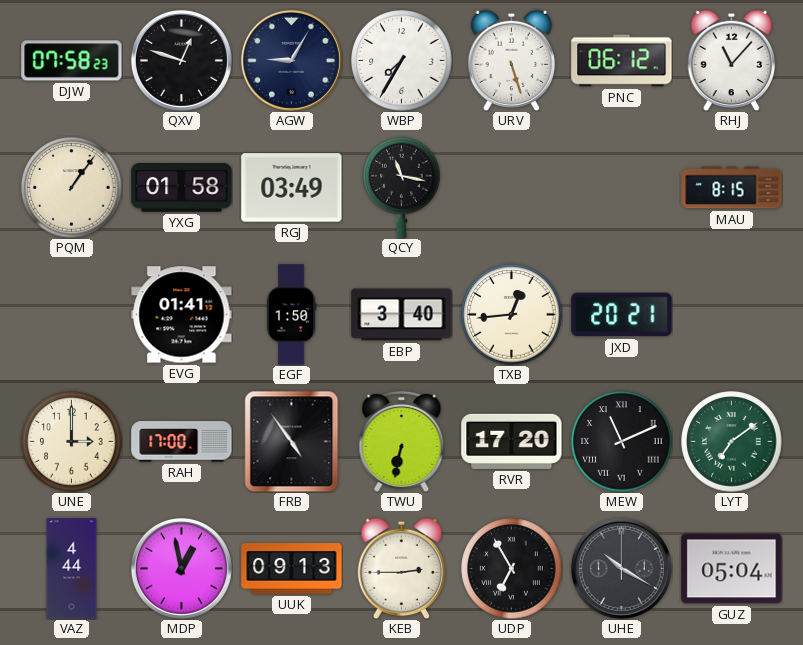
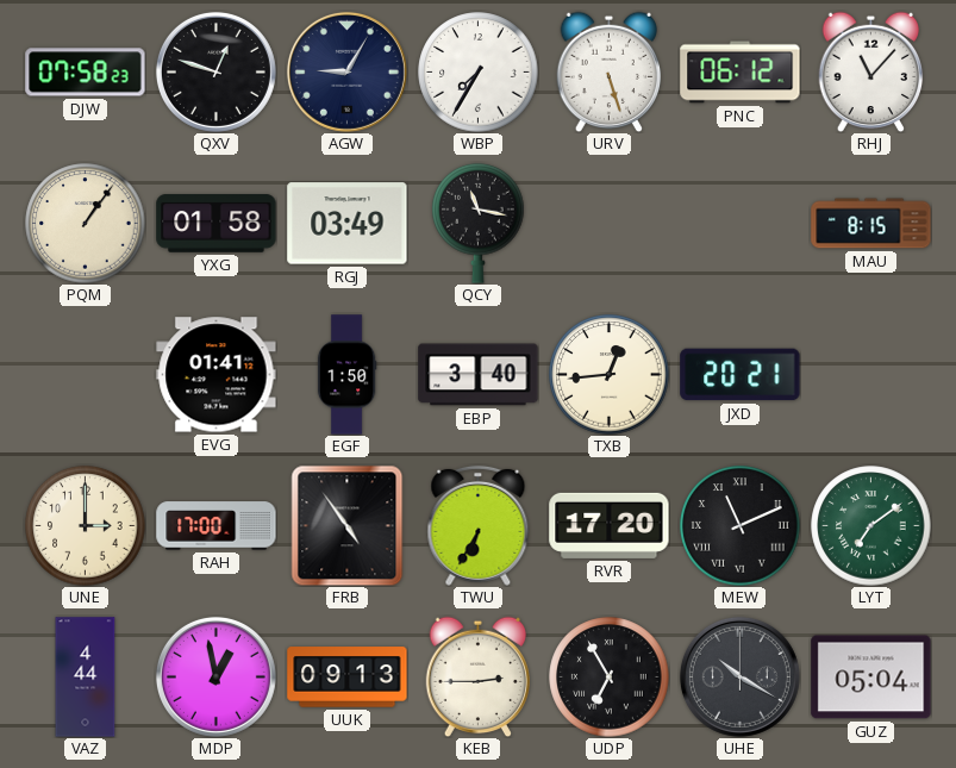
TWU: 6:32 -> 6:35
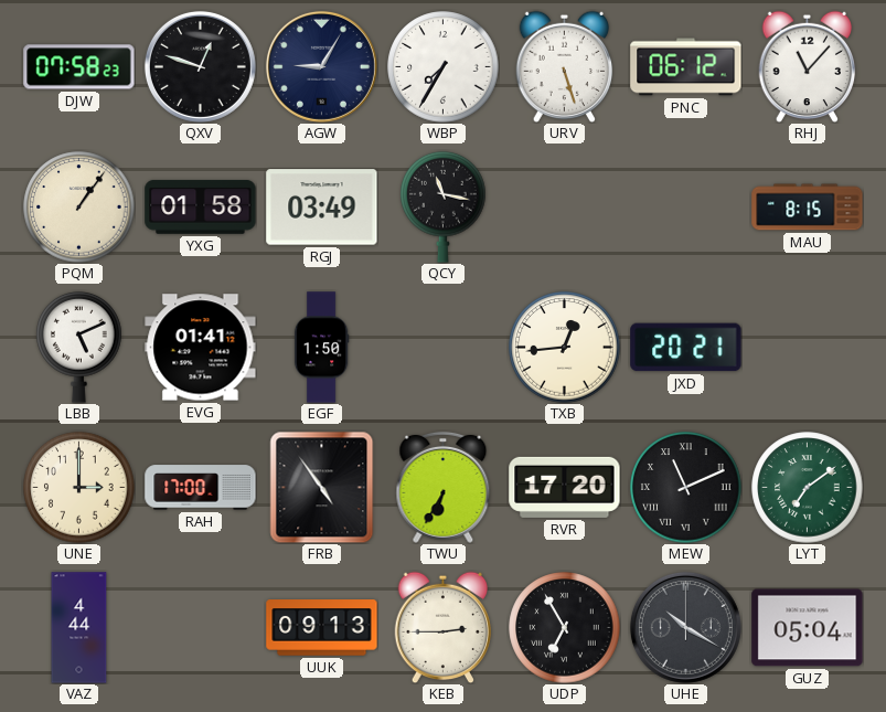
LBB: none -> 5:11
EBP: 3:40 -> none
MDP: 12:58 -> none
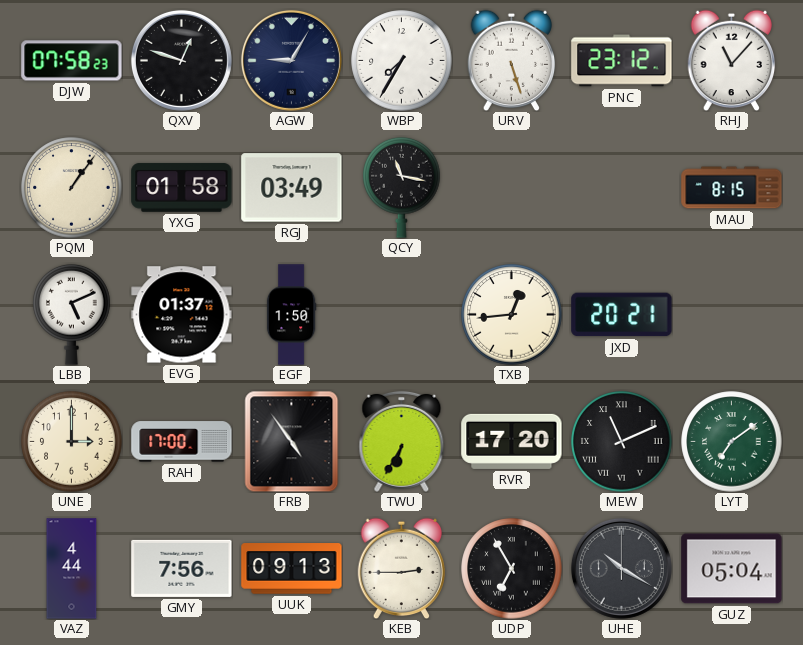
PNC: 06:12 -> 23:12
EVG: 01:41 -> 01:37
GMY: none -> 7:56
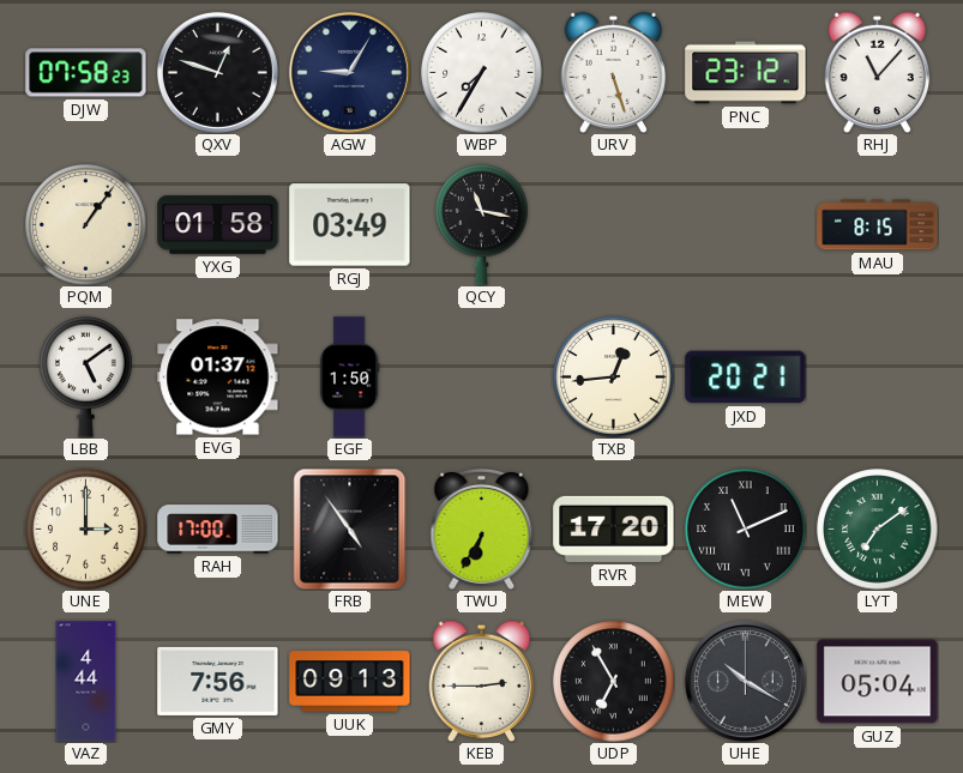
LBB: 5:11 -> 5:09
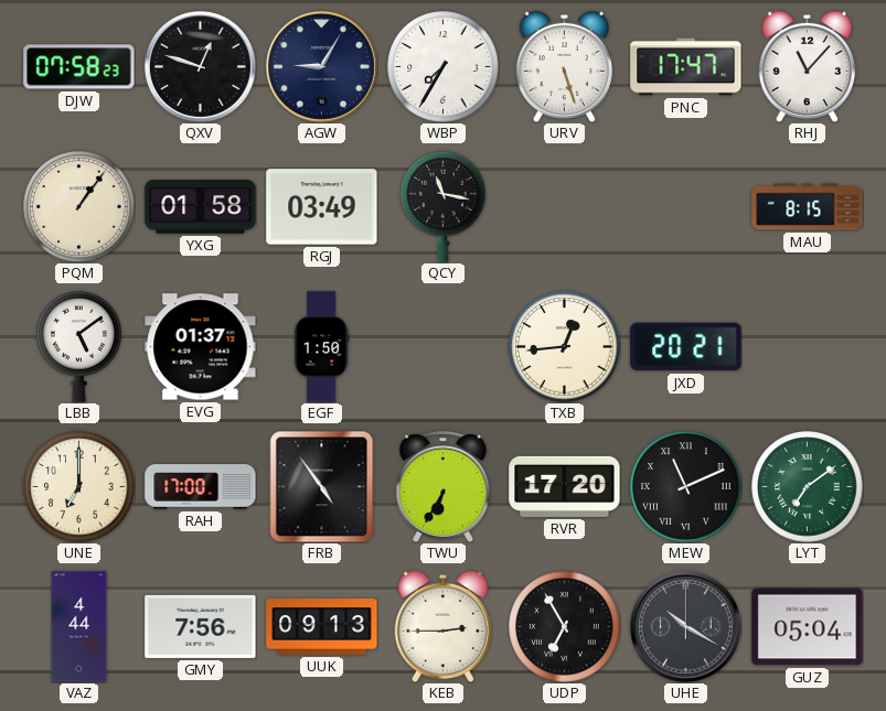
PNC: 23:12 -> 17:47
UNE: 3:00 -> 7:00
